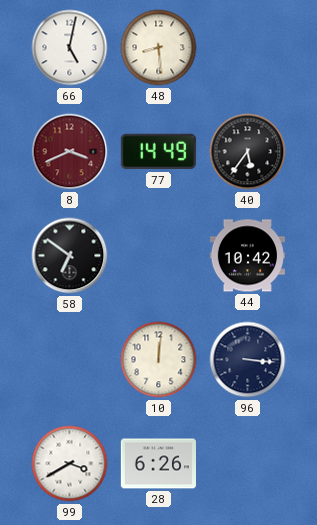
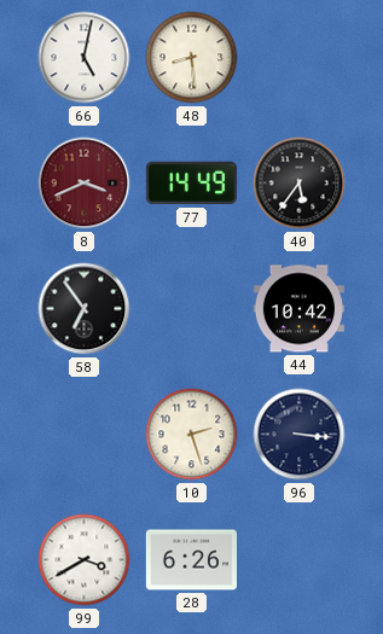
58: 6:51 -> 6:54
10: 12:01 -> 2:27
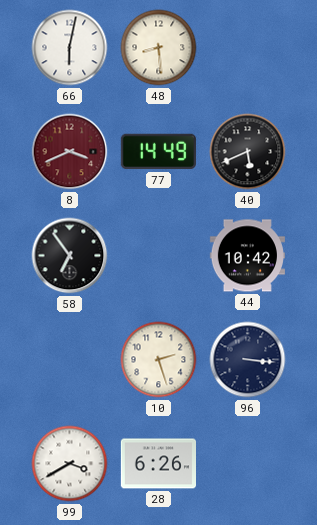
66: 5:02 -> 6:02
40: 5:36 -> 5:41
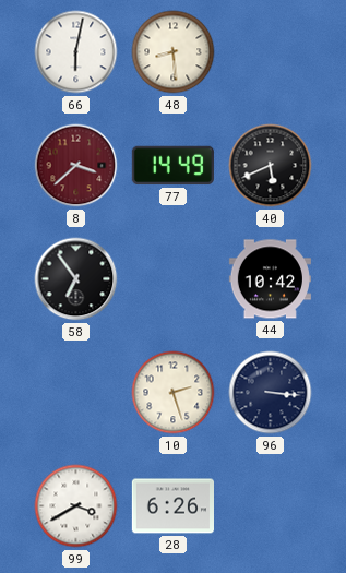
8: 3:41 -> 3:38
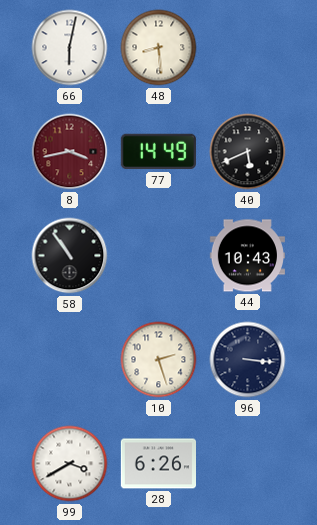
8: 3:38 -> 3:43
58: 6:54 -> 10:54
44: 10:42 -> 10:43
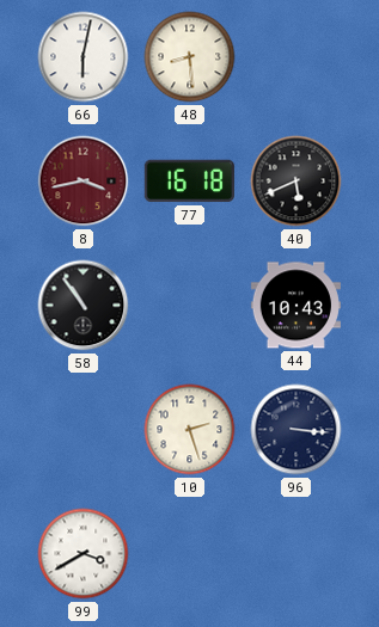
77: 14:49 -> 16:18
28: 6:26 -> none
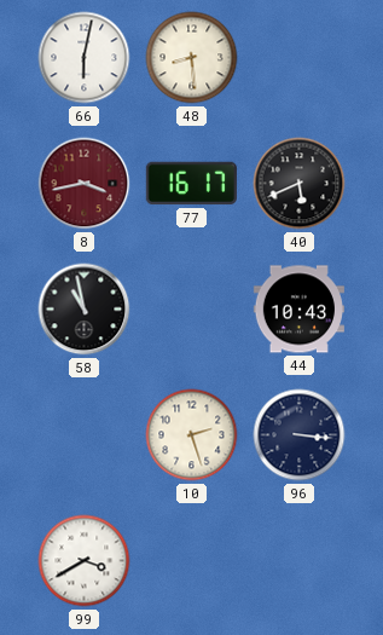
77: 16:18 -> 16:17
58: 10:54 -> 10:58
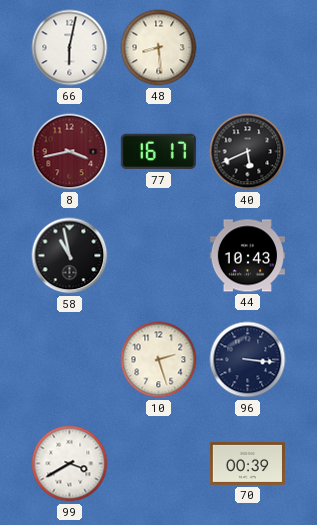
70: none -> 00:39
